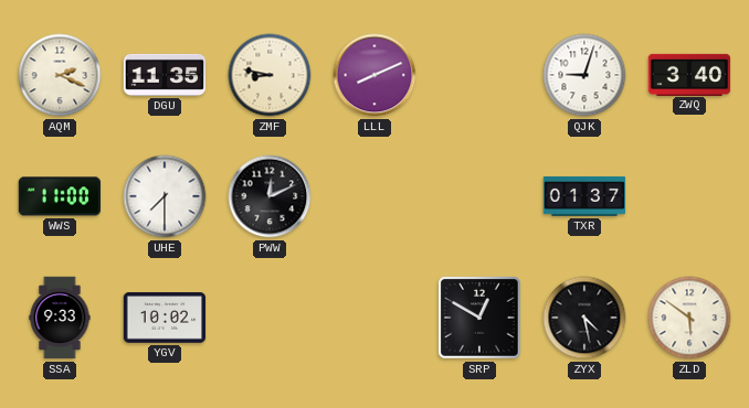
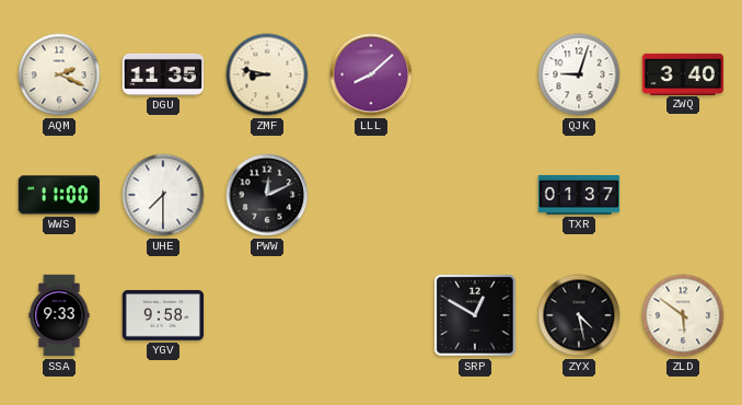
LLL: 8:11 -> 8:08
YGV: 10:02 -> 9:58
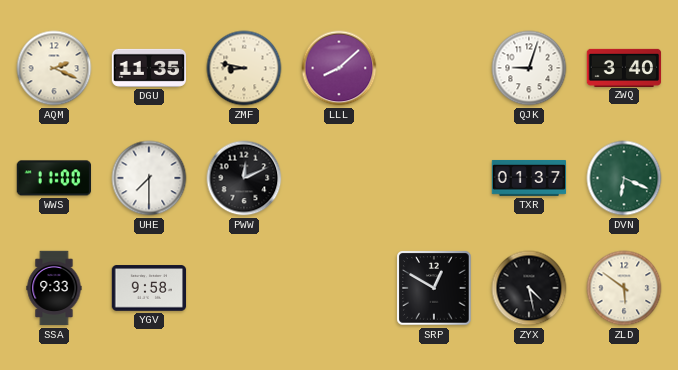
DVN: none -> 6:19
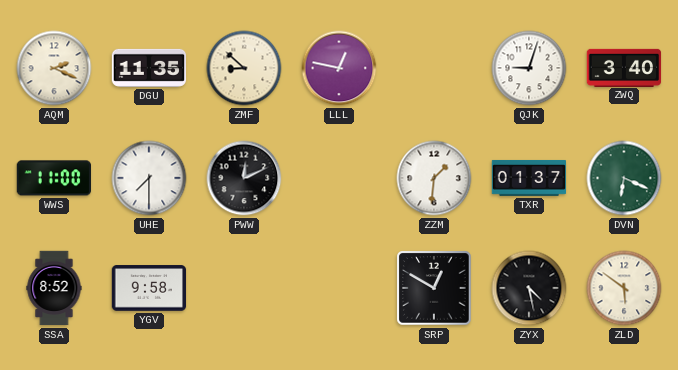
ZMF: 8:47 -> 8:52
LLL: 8:08 -> 12:47
ZZM: none -> 1:31
SSA: 9:33 -> 8:52
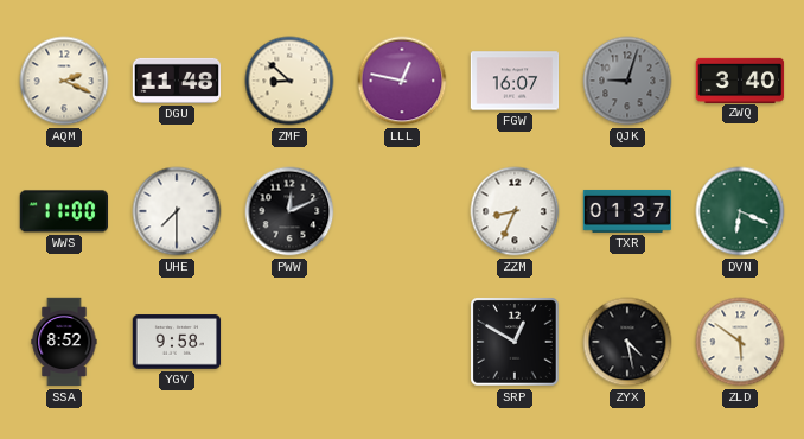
DGU: 11:35 -> 11:48
FGW: none -> 16:07
QJK dial: white -> grey
ZZM: 1:31 -> 8:34
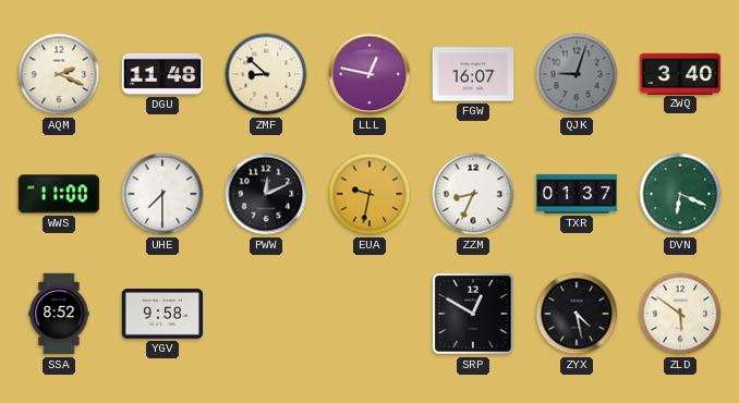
EUA: none -> 9:32
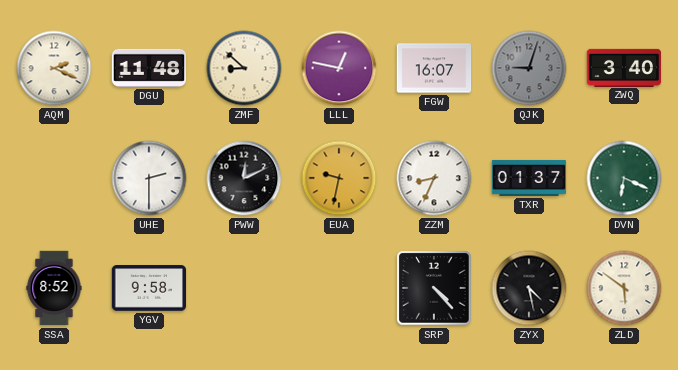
WWS: 11:00 -> none
UHE: 7:30 -> 2:30
SRP: 12:50 -> 4:23
